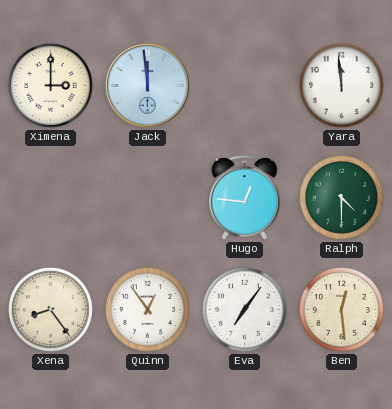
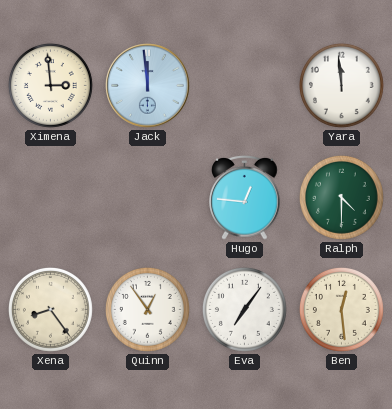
Ximena: 3:00 -> 2:59
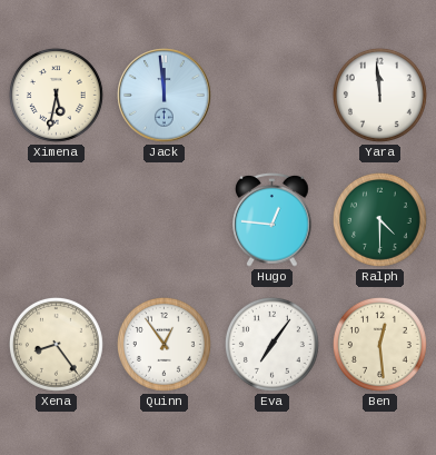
Ximena: 2:59 -> 5:32
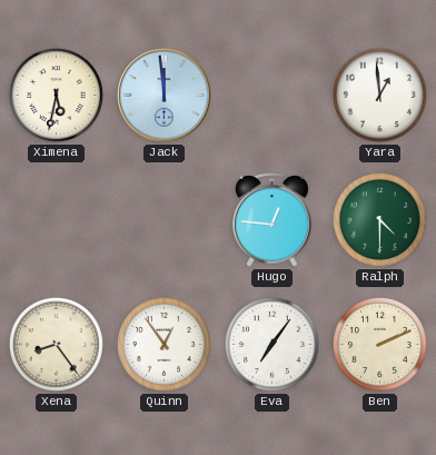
Yara: 11:59 -> 12:59
Ben: 12:29 -> 2:11
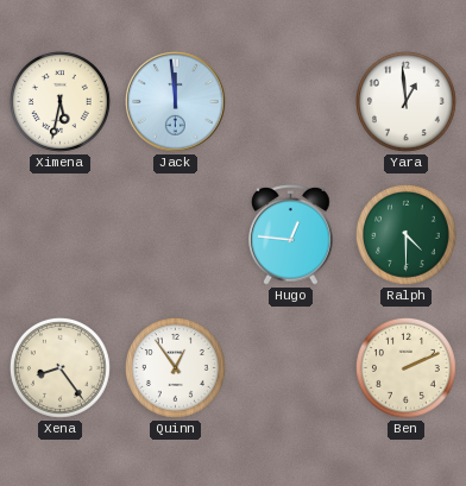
Eva: 7:06 -> none
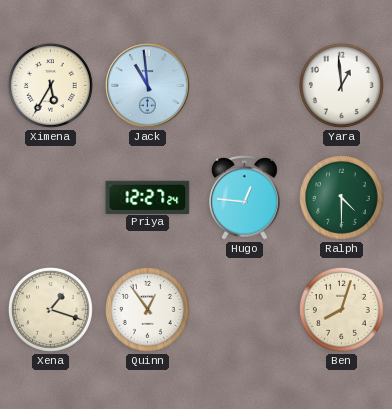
Ximena: 5:32 -> 5:35
Jack: 11:59 -> 10:59
Priya: none -> 12:27
Xena: 8:24 -> 1:18
Ben: 2:11 -> 8:03
